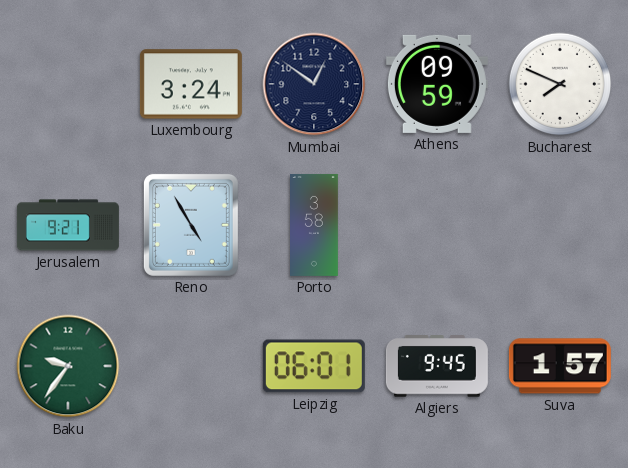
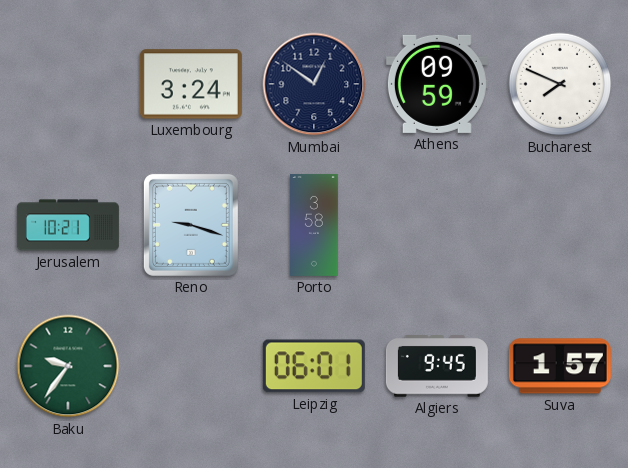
Jerusalem: 9:21 -> 10:21
Reno: 4:55 -> 9:18
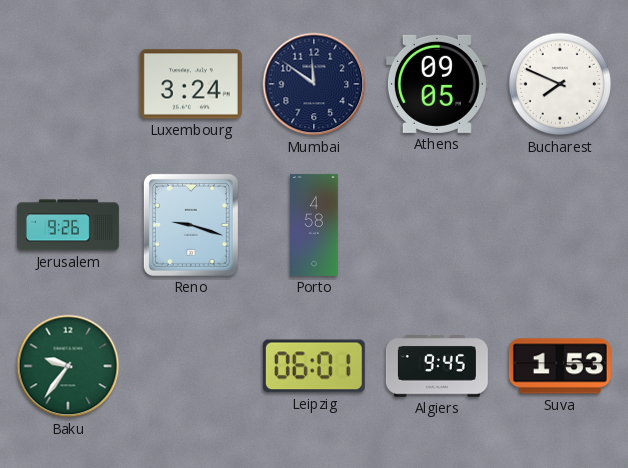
Mumbai: 12:51 -> 11:51
Athens: 09:59 -> 09:05
Jerusalem: 10:21 -> 9:26
Porto: 3:58 -> 4:58
Suva: 1:57 -> 1:53
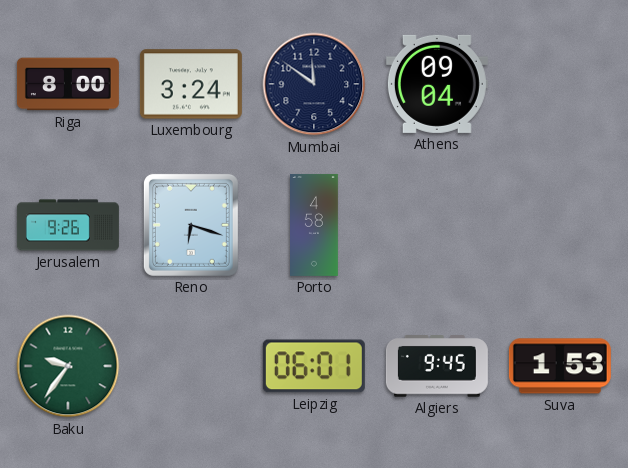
Riga: none -> 8:00
Athens: 09:05 -> 09:04
Bucharest: 7:49 -> none
Reno: 9:18 -> 6:18
